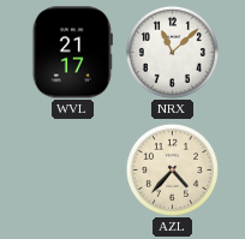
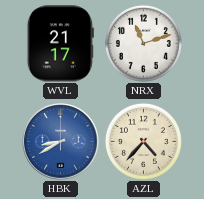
NRX: 11:08 -> 11:12
HBK: none -> 8:40
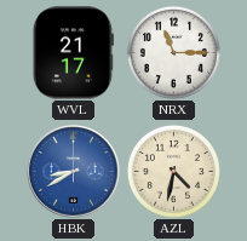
NRX: 11:12 -> 11:15
AZL: 4:37 -> 4:32
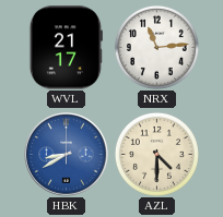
NRX: 11:15 -> 11:14
AZL: 4:32 -> 4:30
